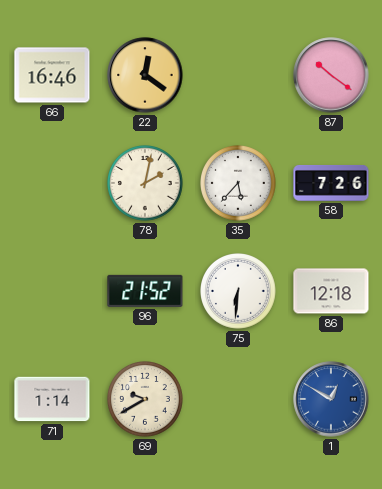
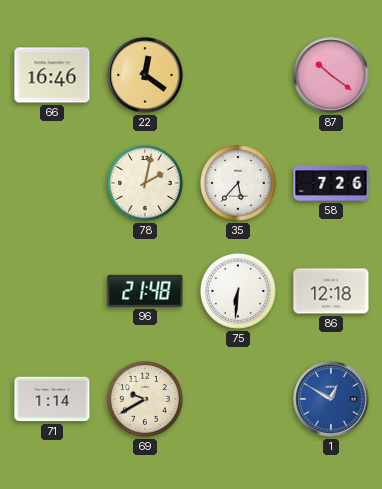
96: 21:52 -> 21:48
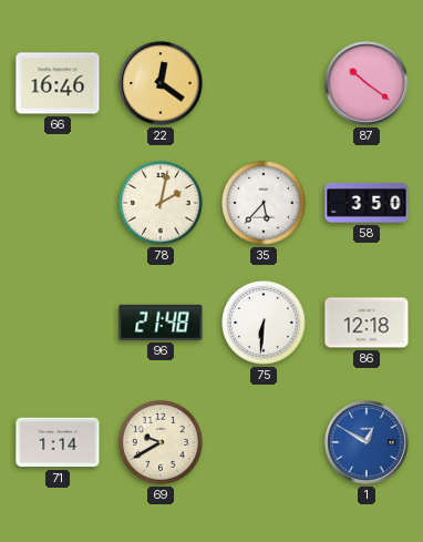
58: 7:26 -> 3:50
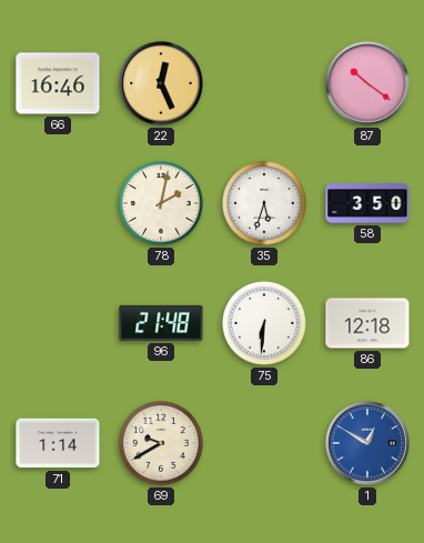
22: 12:21 -> 12:26
35: 5:37 -> 5:33
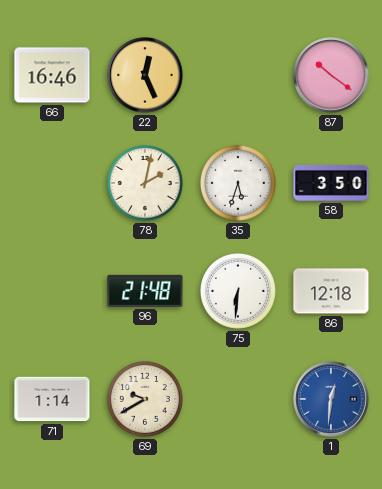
1: 12:50 -> 12:31
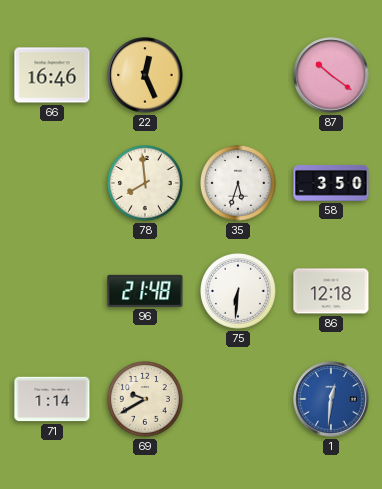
78: 2:02 -> 7:59
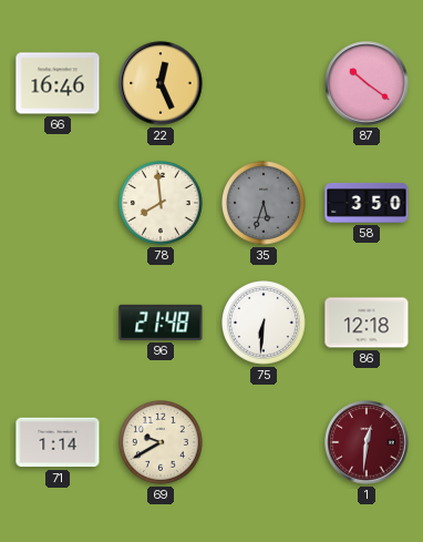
35 dial: white -> grey
1 dial: blue -> burgundy
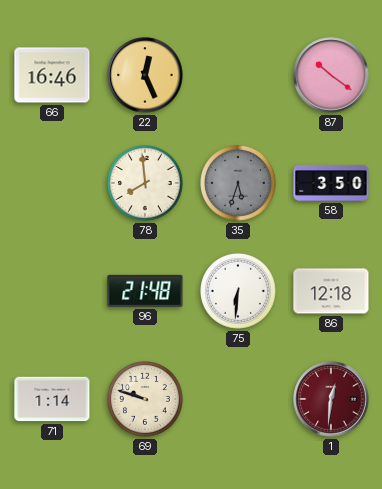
69: 9:40 -> 9:48
